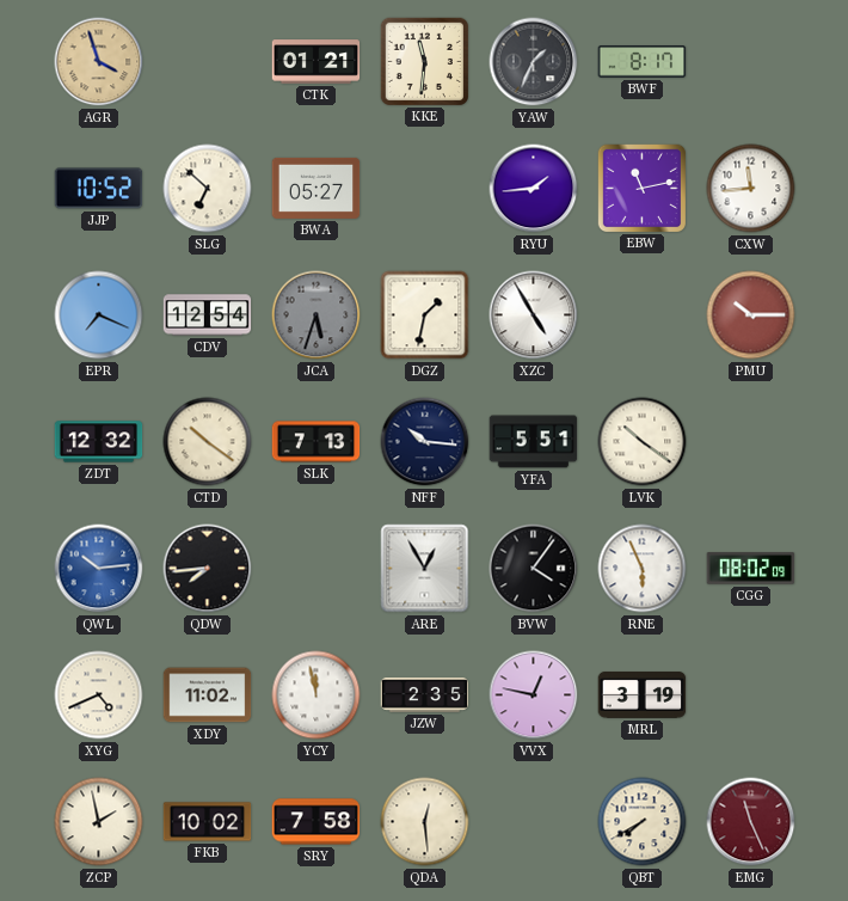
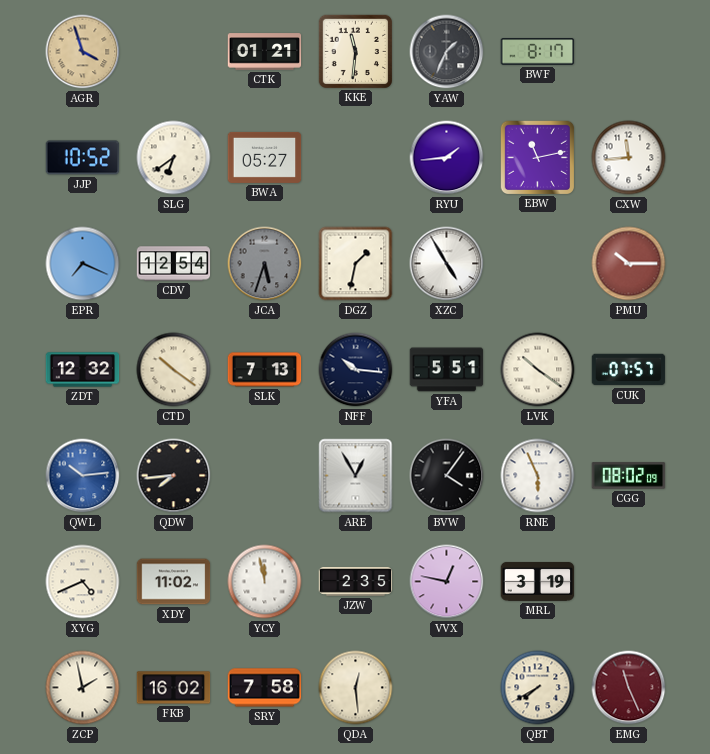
SLG: 6:52 -> 6:39
CUK: none -> 07:57
FKB: 10:02 -> 16:02
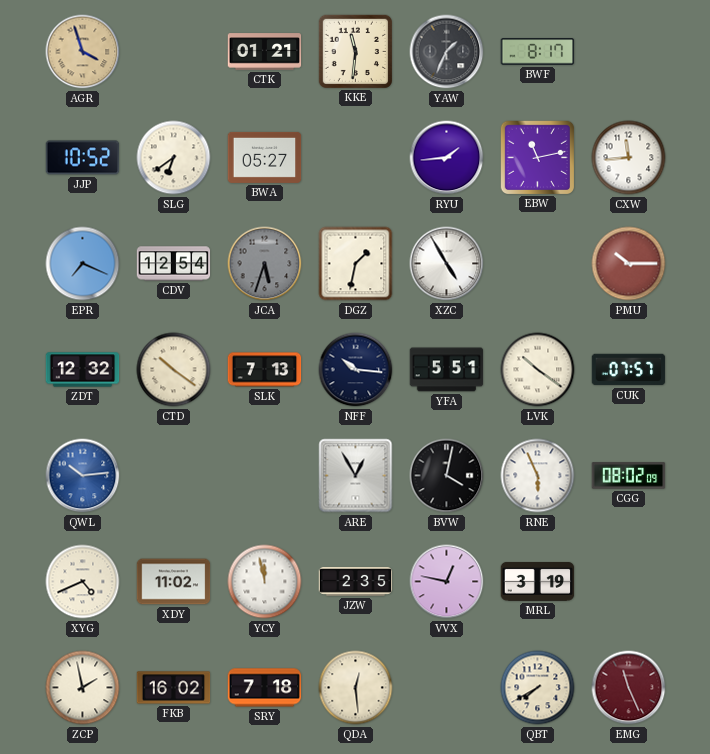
QDW: 7:44 -> none
BVW: 4:06 -> 4:02
SRY: 7:58 -> 7:18
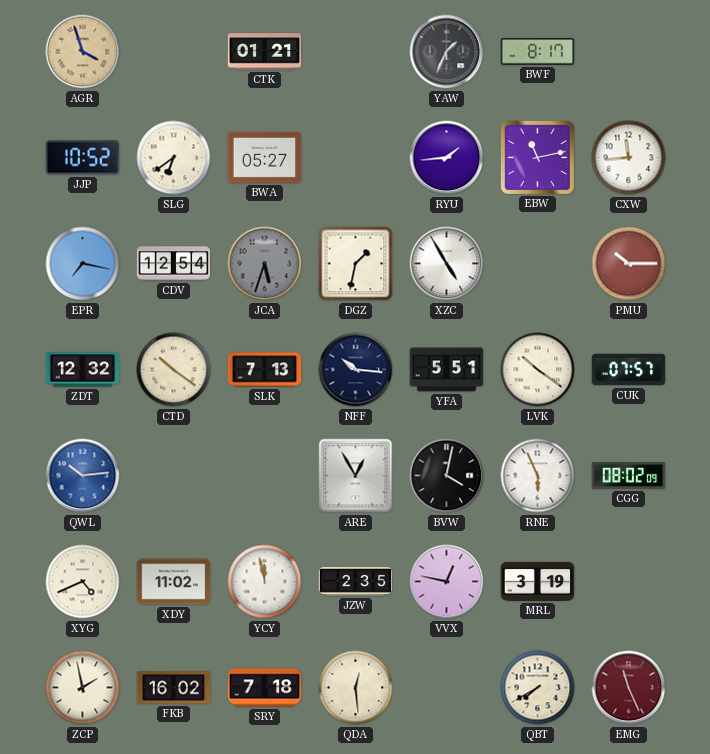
KKE: 11:31 -> none
EPR: 7:19 -> 7:17
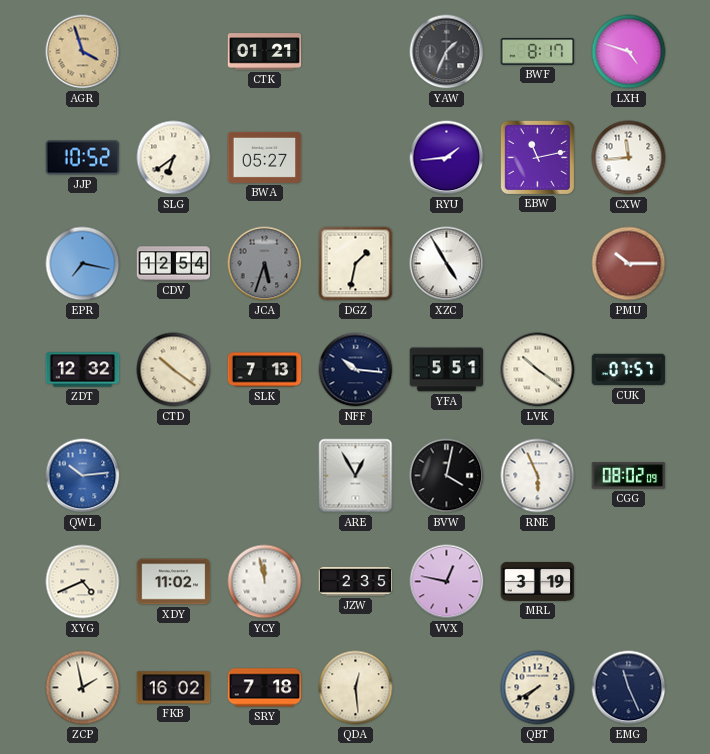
LXH: none -> 4:48
EMG dial: burgundy -> navy
